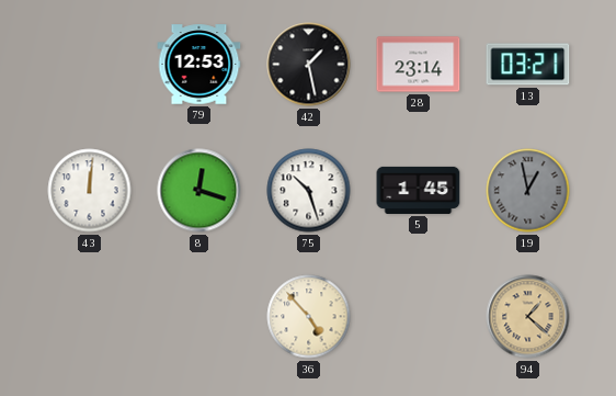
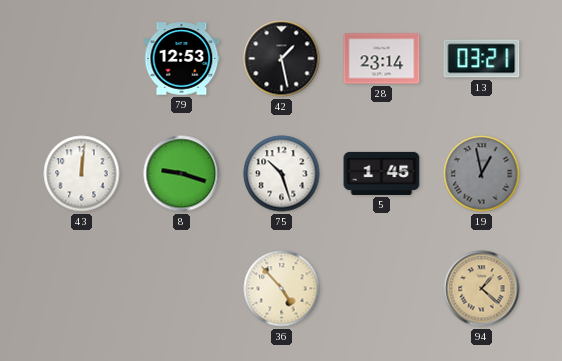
8: 12:18 -> 9:18
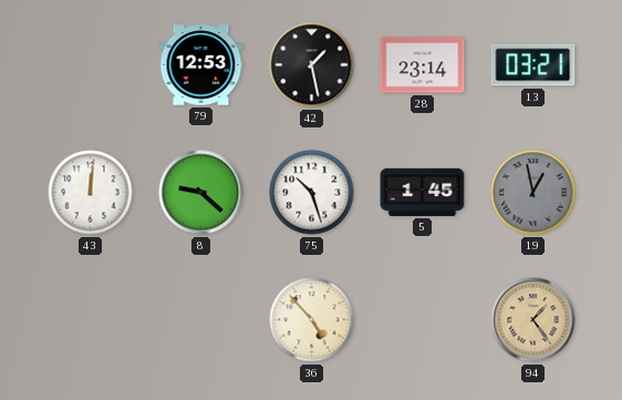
8: 9:18 -> 9:22
94: 1:22 -> 1:24
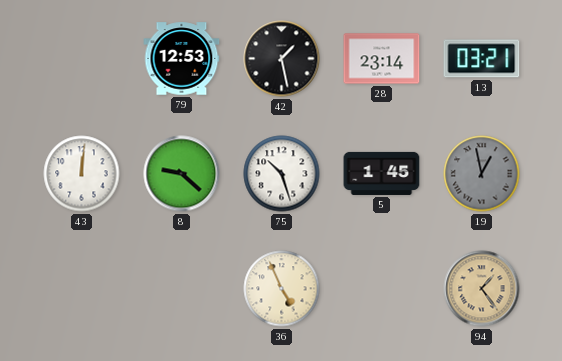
36: 4:53 -> 4:56
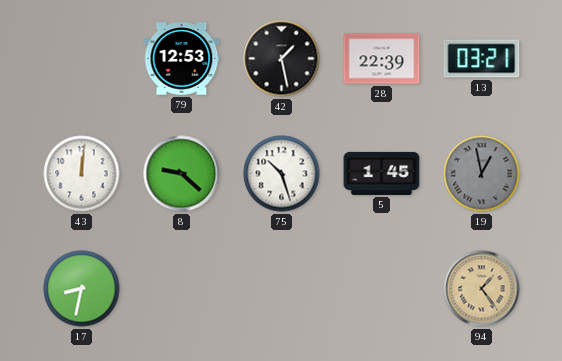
28: 23:14 -> 22:39
17: none -> 8:32
36: 4:56 -> none
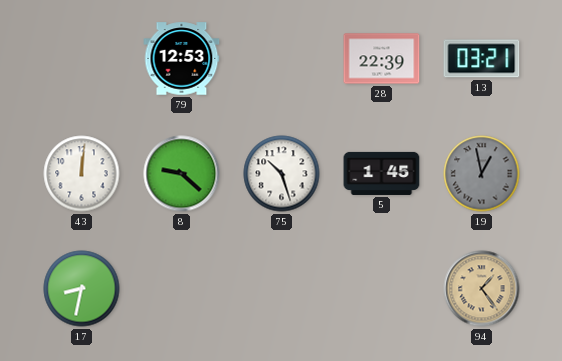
42: 1:28 -> none
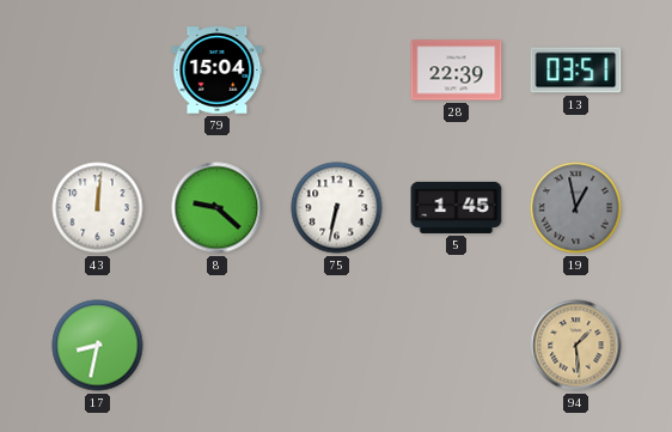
79: 12:53 -> 15:04
13: 03:21 -> 03:51
75: 10:27 -> 6:32
94: 1:24 -> 1:29
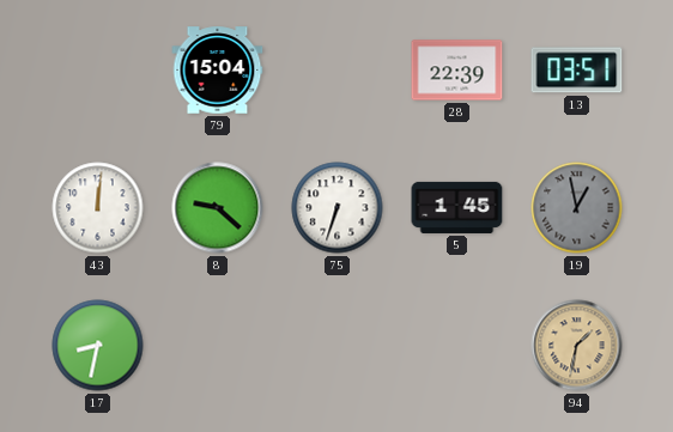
75: 6:32 -> 6:33
94: 1:29 -> 1:32
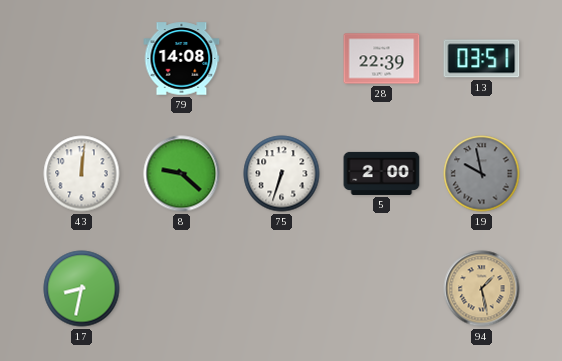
79: 15:04 -> 14:08
5: 1:45 -> 2:00
19: 12:58 -> 9:58
94: 1:32 -> 1:28
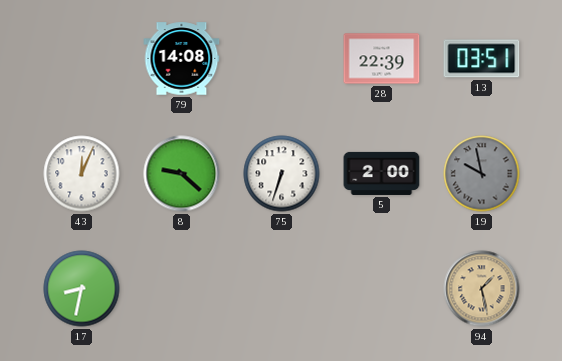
43: 12:01 -> 12:04
